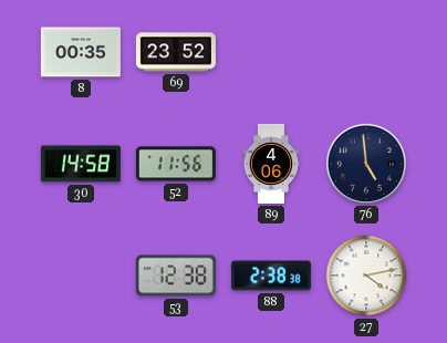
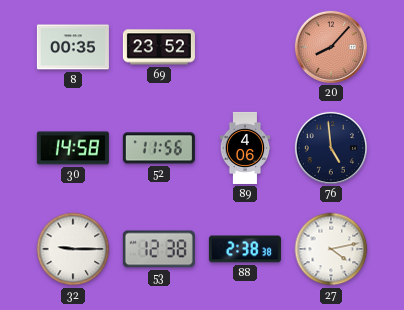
20: none -> 8:07
32: none -> 9:15
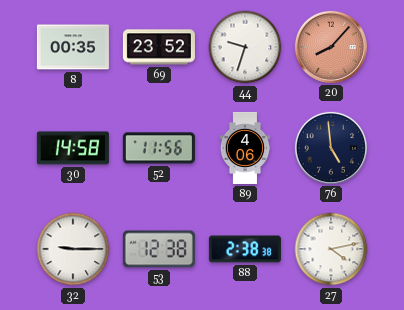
44: none -> 9:33
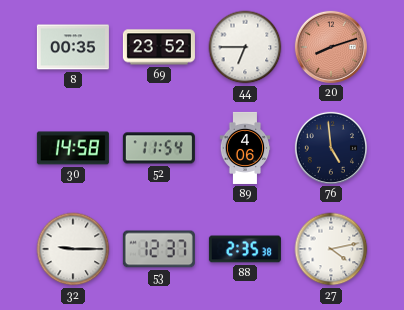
44: 9:33 -> 6:45
20: 8:07 -> 8:12
52: 11:56 -> 11:54
53: 12:38 -> 12:37
88: 2:38 -> 2:35
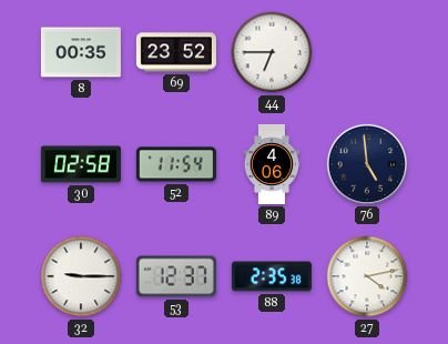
20: 8:12 -> none
30: 14:58 -> 02:58
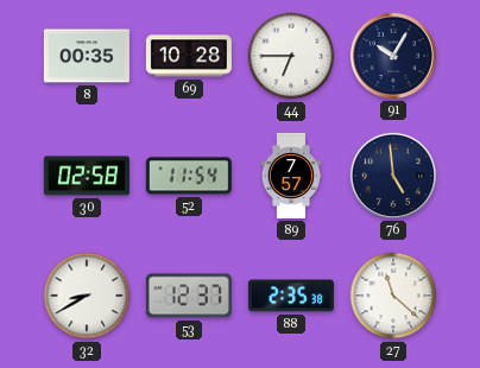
69: 23:52 -> 10:28
91: none -> 10:05
89: 4:06 -> 7:57
32: 9:15 -> 8:40
27: 4:13 -> 11:22
